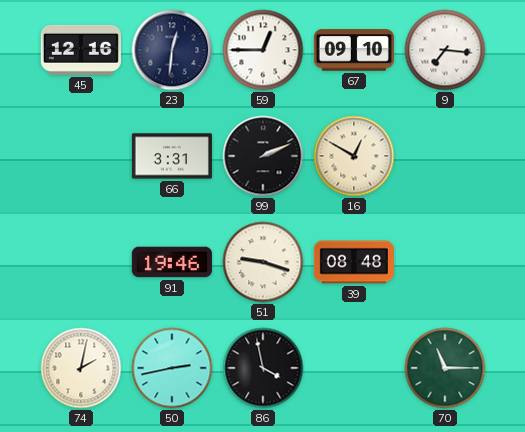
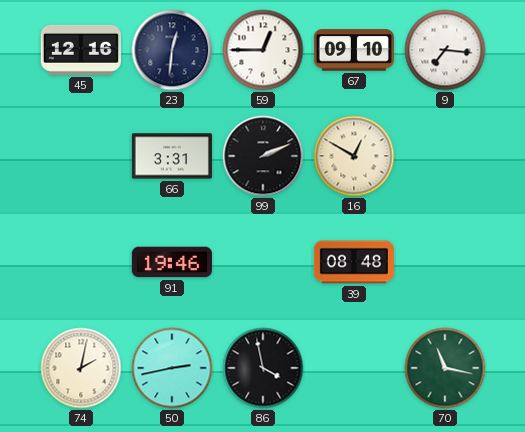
51: 9:18 -> none
70: 11:15 -> 11:17
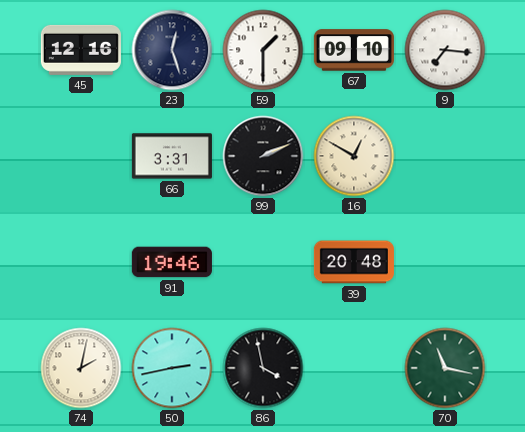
23: 12:31 -> 12:27
59: 12:45 -> 1:30
39: 08:48 -> 20:48
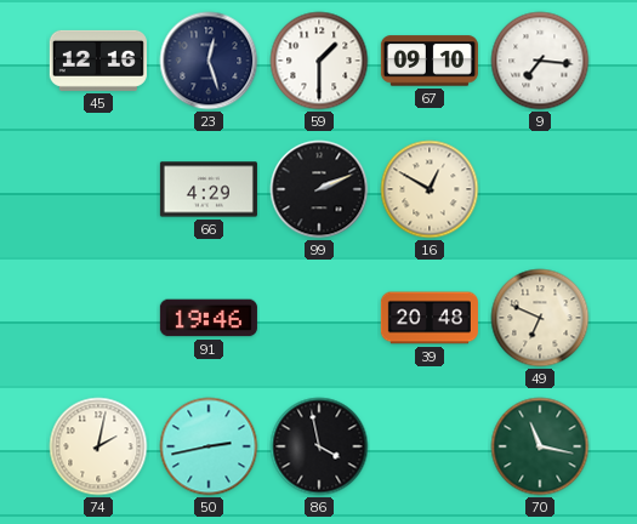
66: 3:31 -> 4:29
49: none -> 6:49
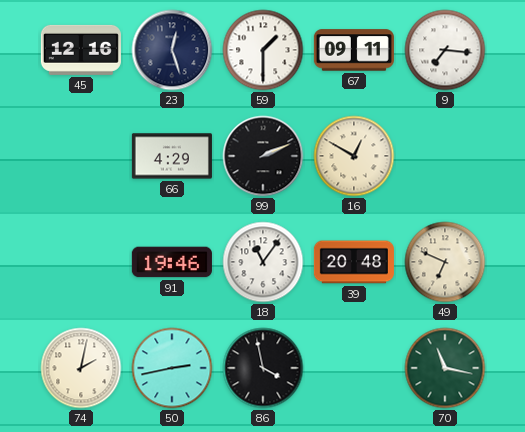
67: 09:10 -> 09:11
18: none -> 11:06
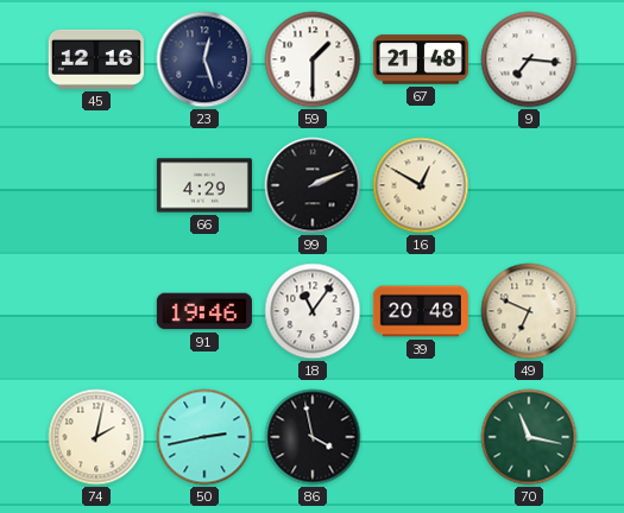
67: 09:11 -> 21:48
